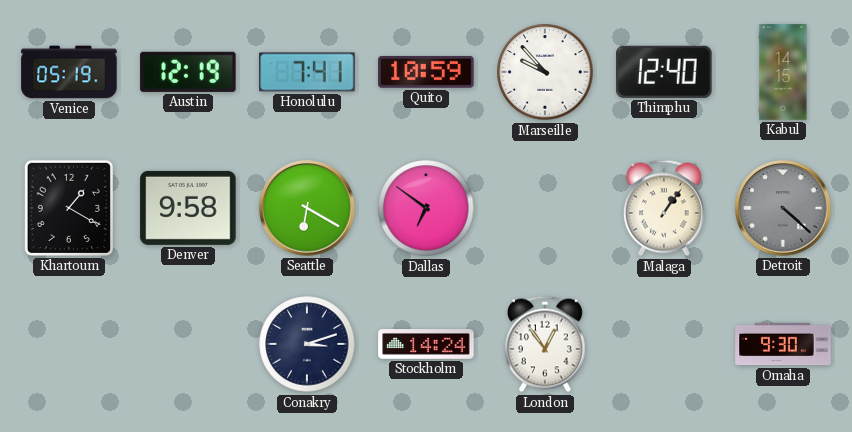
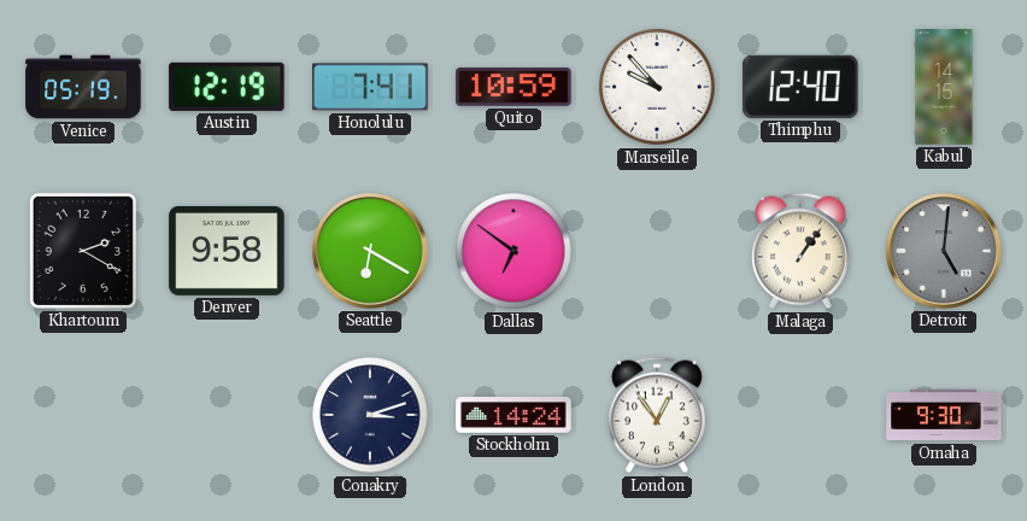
Khartoum: 1:20 -> 2:20
Detroit: 4:22 -> 5:01
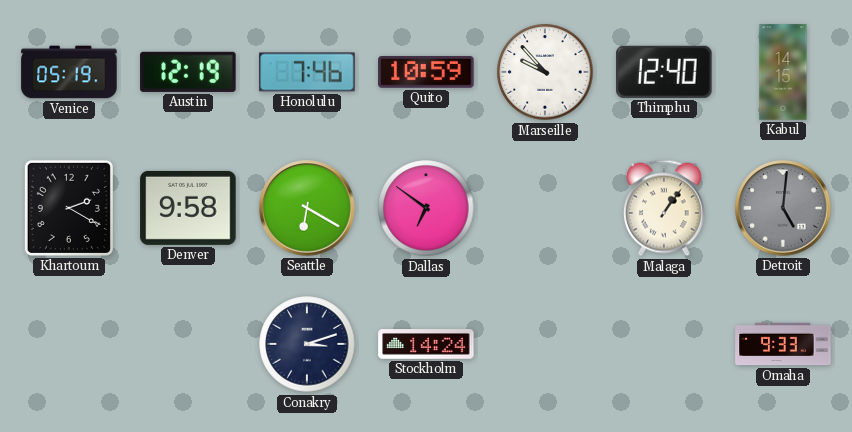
Honolulu: 7:41 -> 7:46
London: 12:54 -> none
Omaha: 9:30 -> 9:33
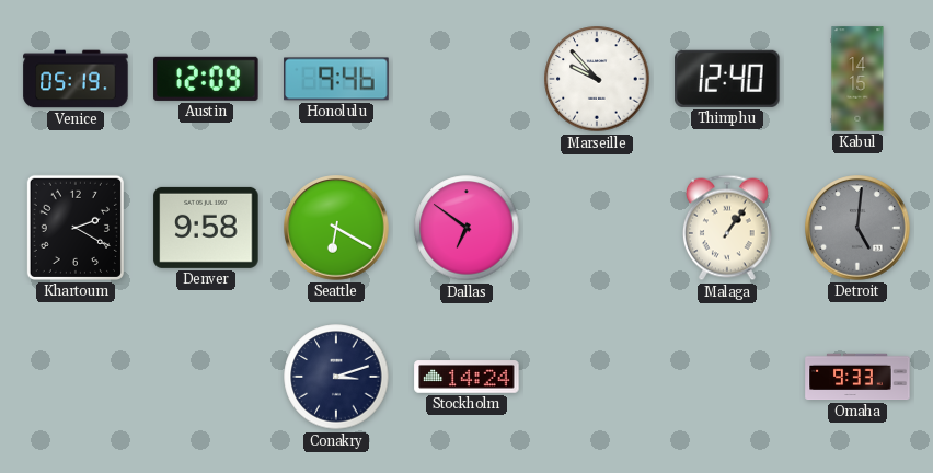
Austin: 12:19 -> 12:09
Honolulu: 7:46 -> 9:46
Quito: 10:59 -> none
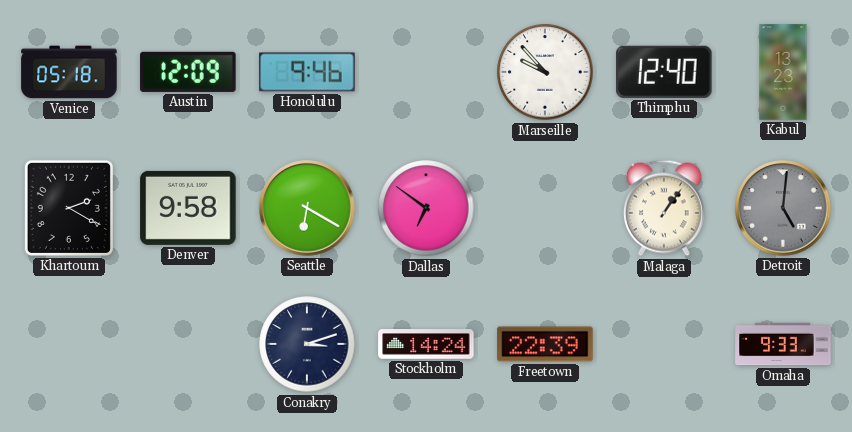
Venice: 05:19 -> 05:18
Kabul: 14:15 -> 13:23
Freetown: none -> 22:39
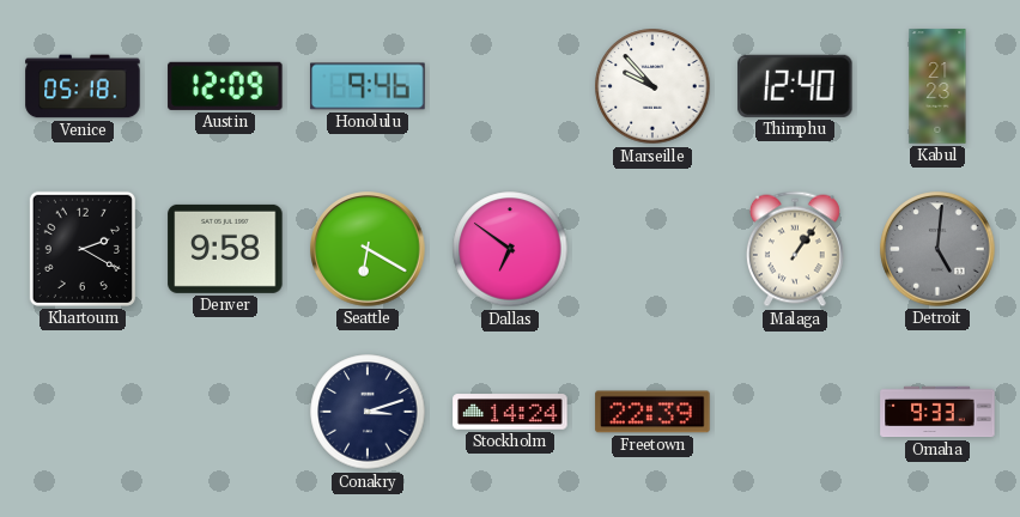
Kabul: 13:23 -> 21:23
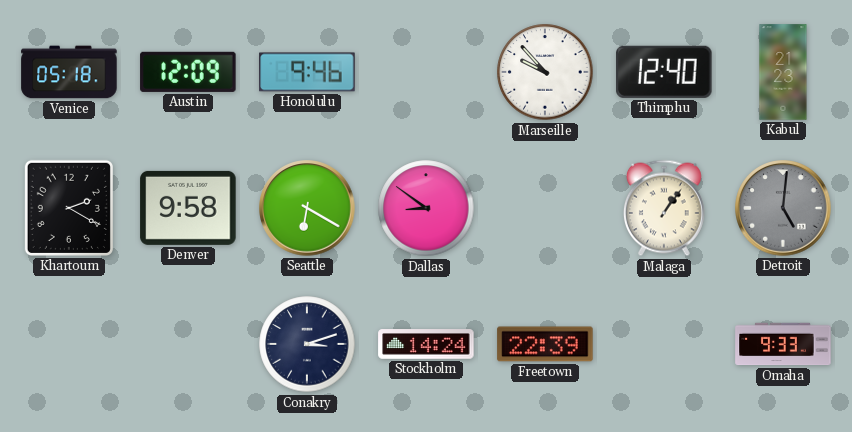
Dallas: 6:51 -> 8:51
